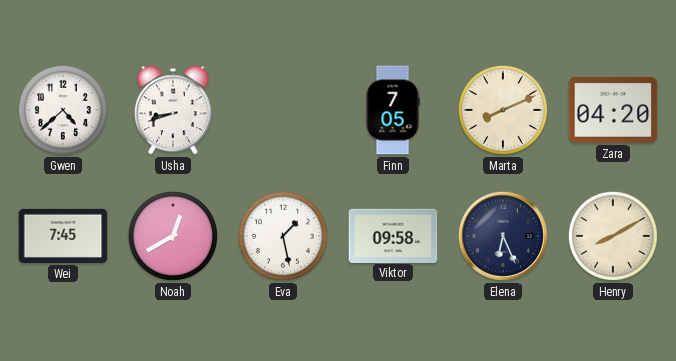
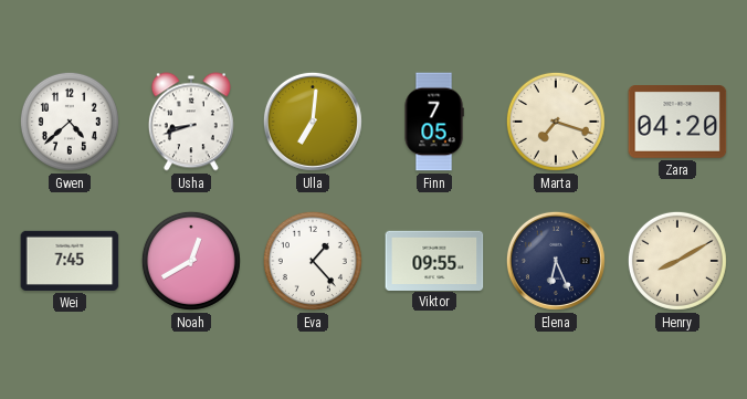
Ulla: none -> 7:01
Marta: 8:11 -> 7:18
Eva: 1:28 -> 1:23
Viktor: 09:58 -> 09:55
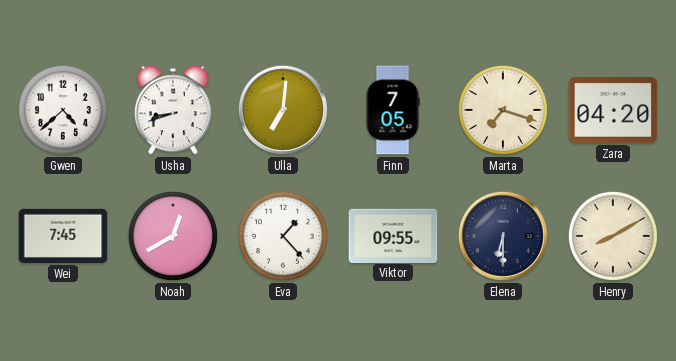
Elena: 6:26 -> 6:30
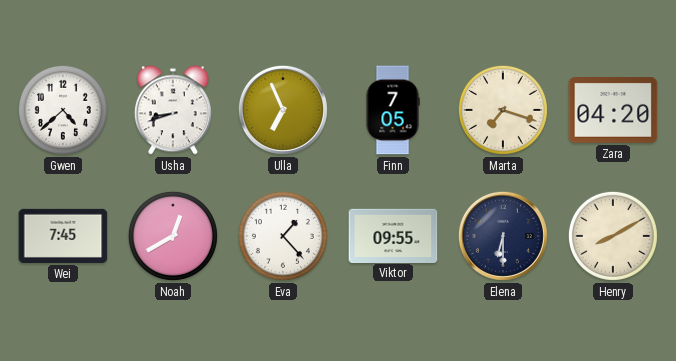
Ulla: 7:01 -> 6:56
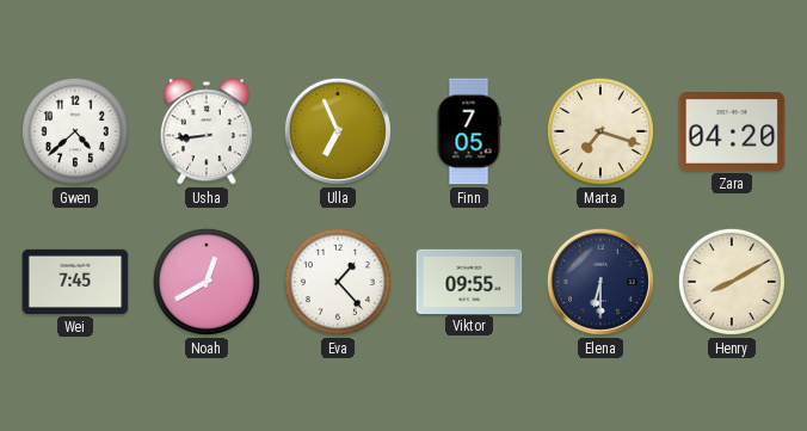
Usha: 8:42 -> 8:44
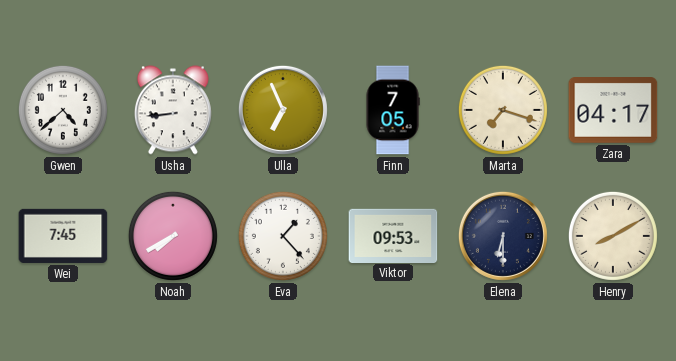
Zara: 04:20 -> 04:17
Noah: 12:40 -> 7:40
Viktor: 09:55 -> 09:53
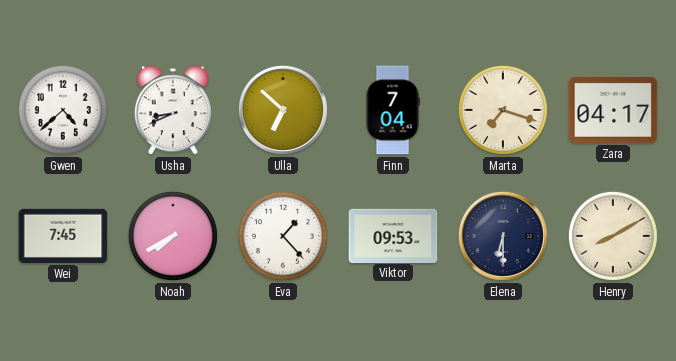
Usha: 8:44 -> 8:41
Ulla: 6:56 -> 6:52
Finn: 7:05 -> 7:04
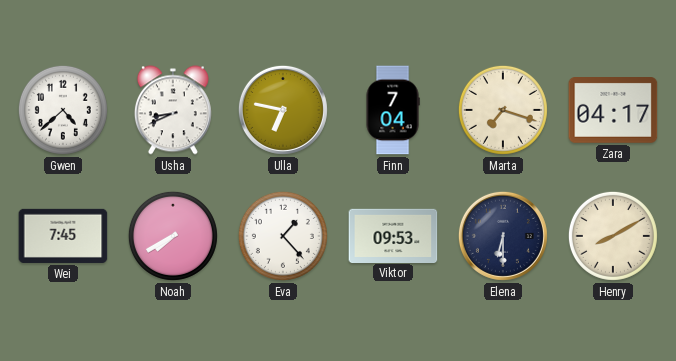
Ulla: 6:52 -> 6:47
